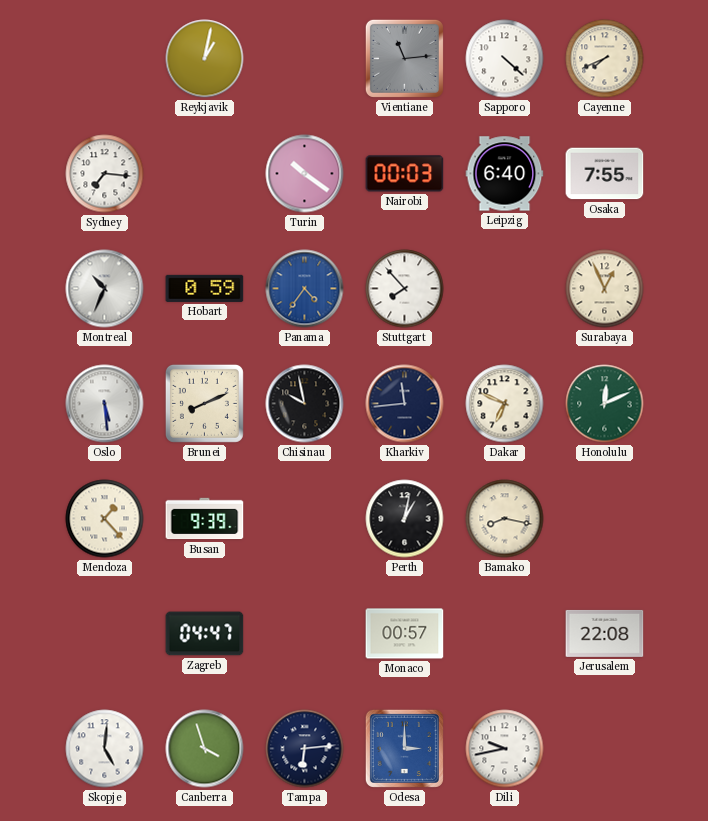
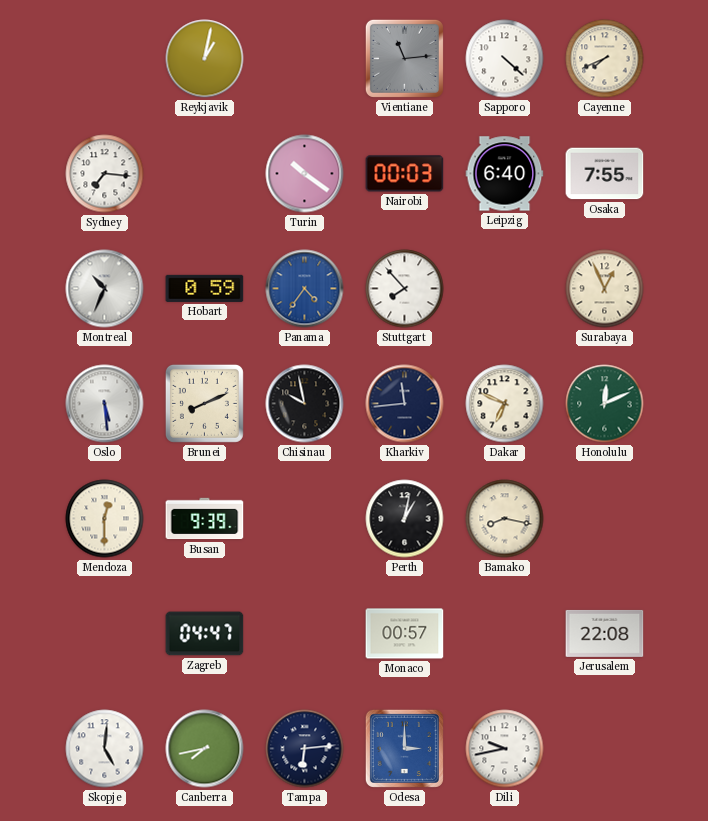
Mendoza: 1:23 -> 12:30
Canberra: 3:57 -> 7:43
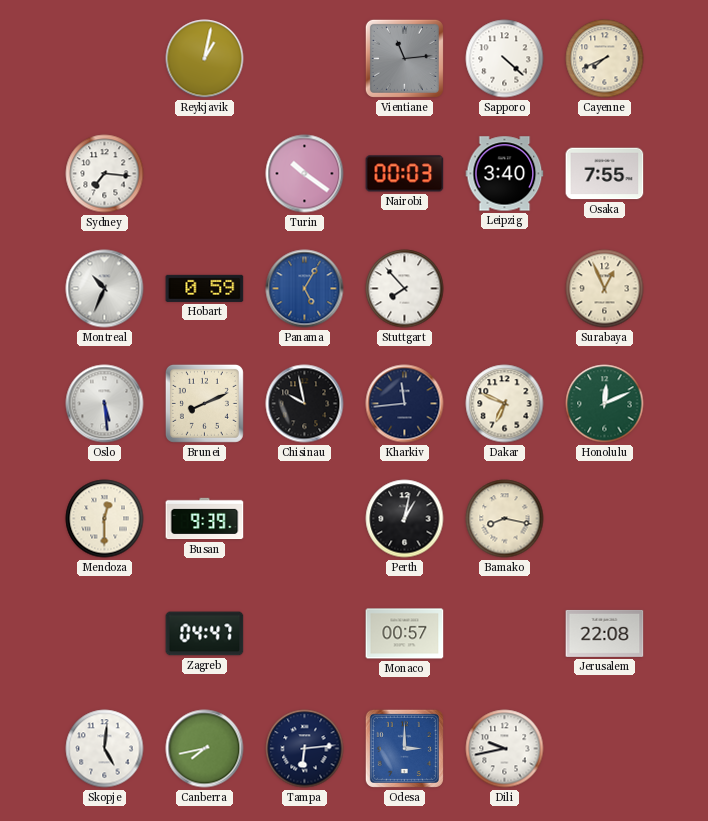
Leipzig: 6:40 -> 3:40
Panama: 4:36 -> 5:05
